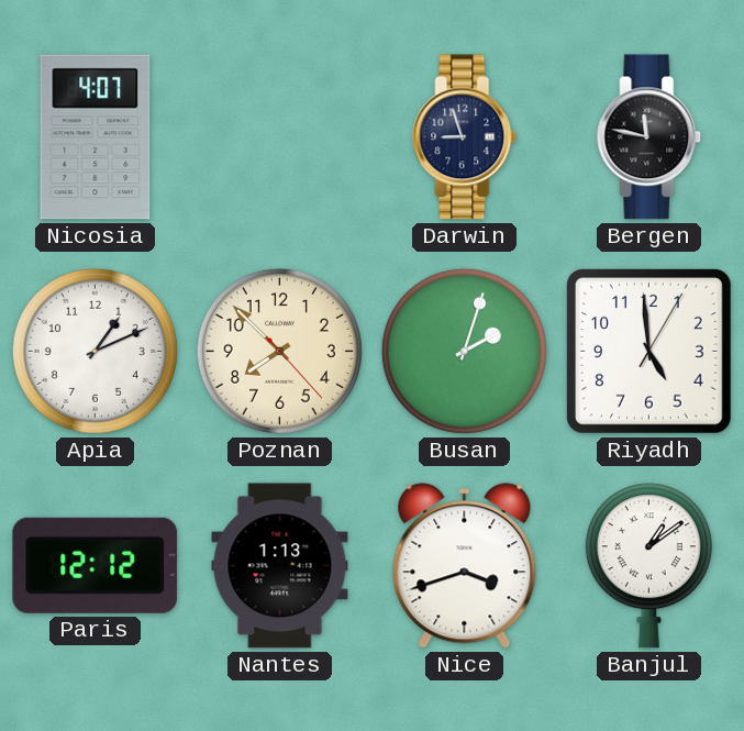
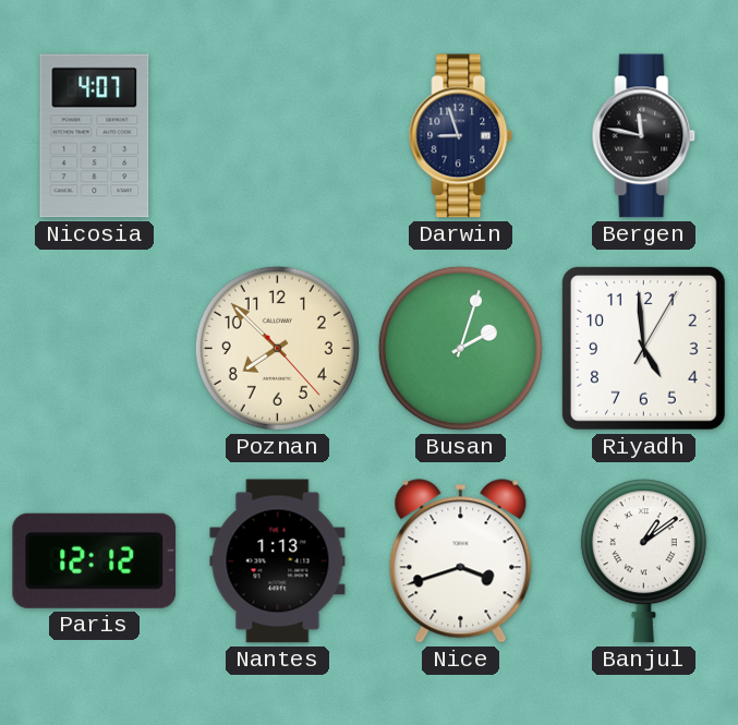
Apia: 1:11 -> none
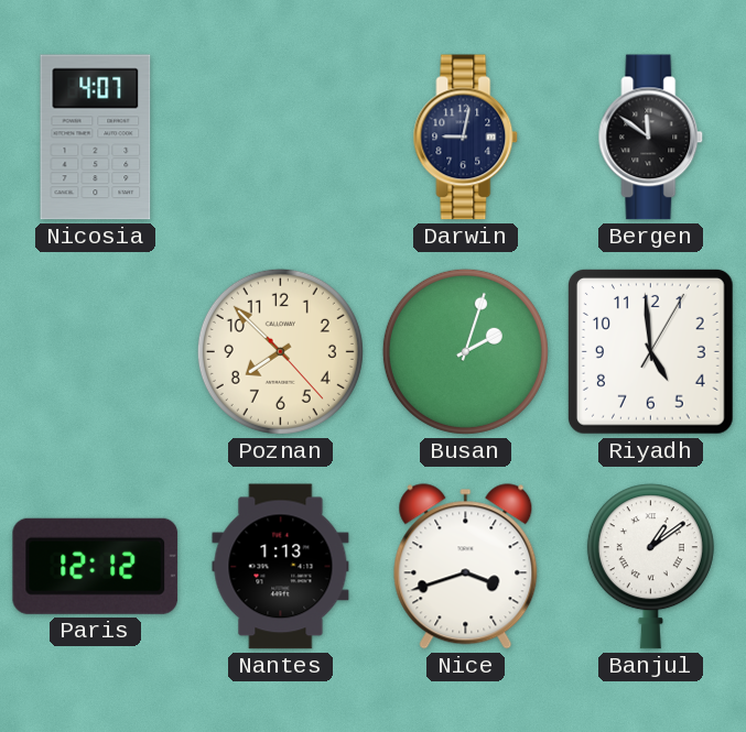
Darwin: 8:57 -> 9:02
Bergen: 11:47 -> 11:51
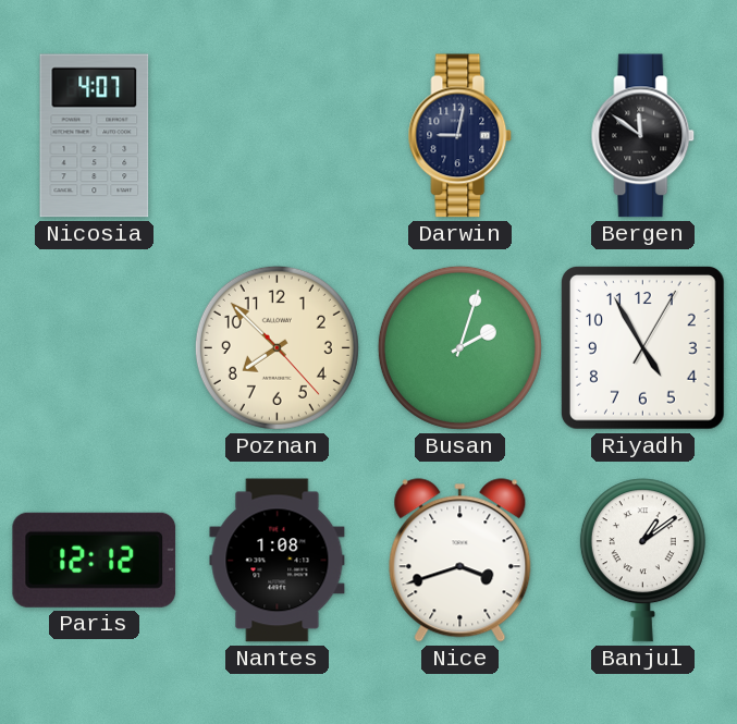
Riyadh: 4:59 -> 4:55
Nantes: 1:13 -> 1:08
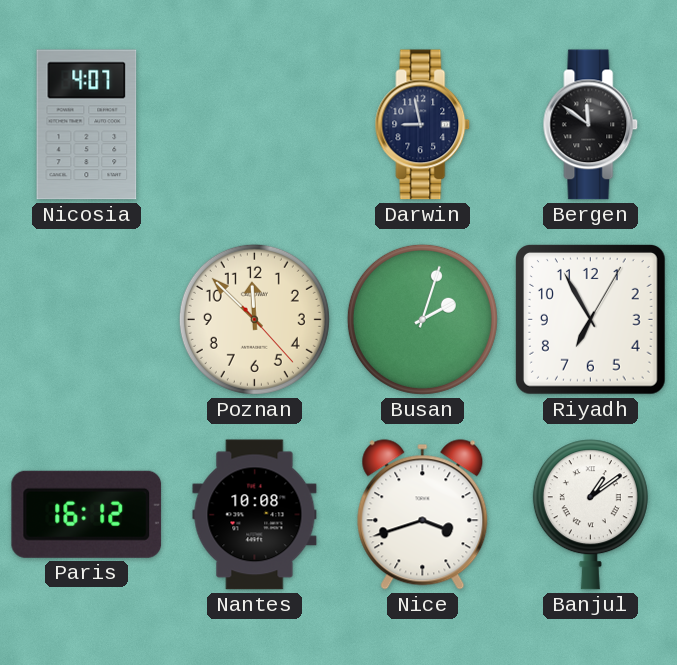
Darwin: 9:02 -> 8:58
Poznan: 7:52 -> 11:52
Riyadh: 4:55 -> 6:55
Paris: 12:12 -> 16:12
Nantes: 1:08 -> 10:08
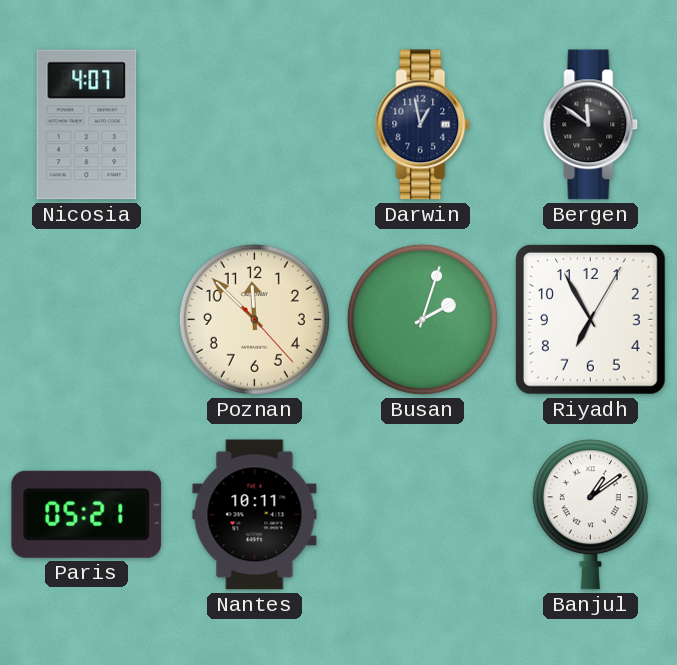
Darwin: 8:58 -> 12:58
Paris: 16:12 -> 05:21
Nantes: 10:08 -> 10:11
Nice: 3:42 -> none
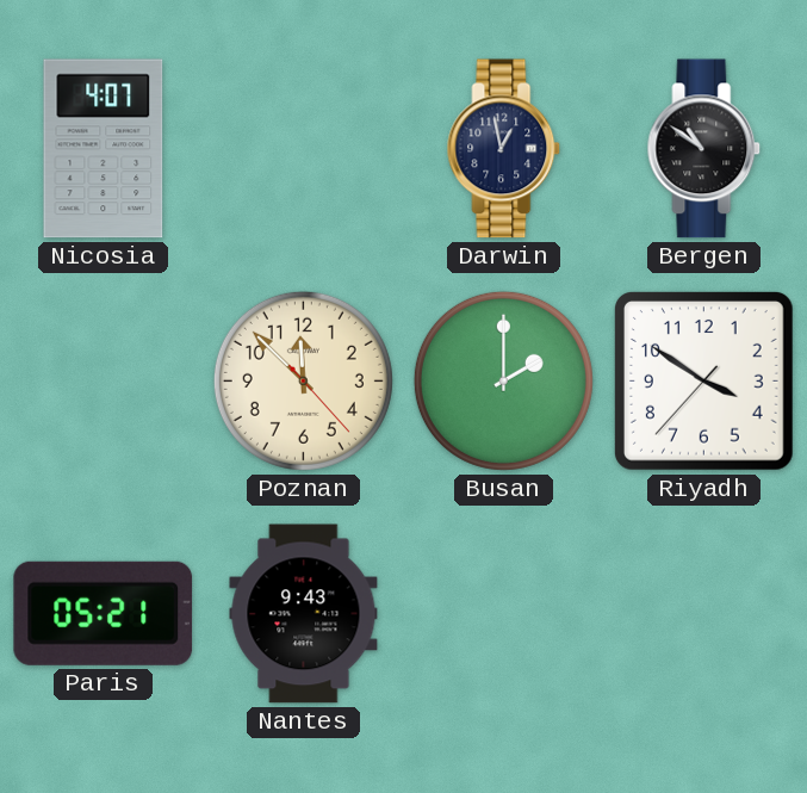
Bergen: 11:51 -> 10:51
Busan: 2:03 -> 2:00
Riyadh: 6:55 -> 3:50
Nantes: 10:11 -> 9:43
Banjul: 1:09 -> none
